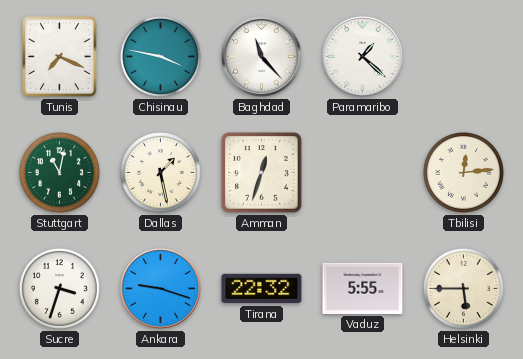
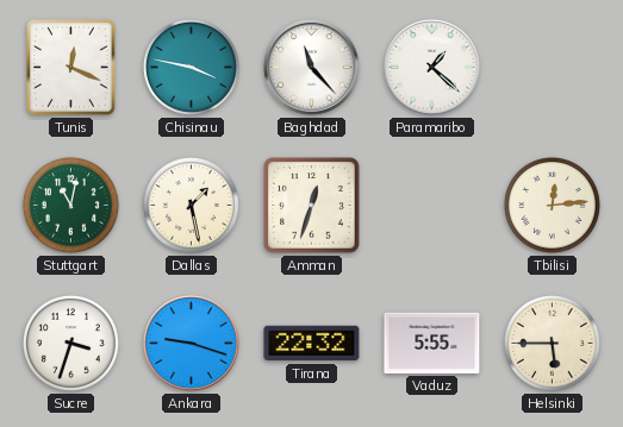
Tunis: 7:19 -> 12:19
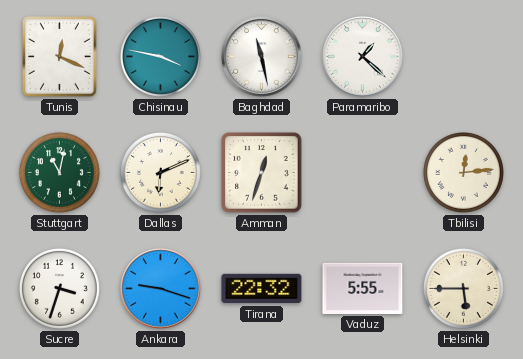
Baghdad: 11:23 -> 11:28
Dallas: 1:28 -> 6:11
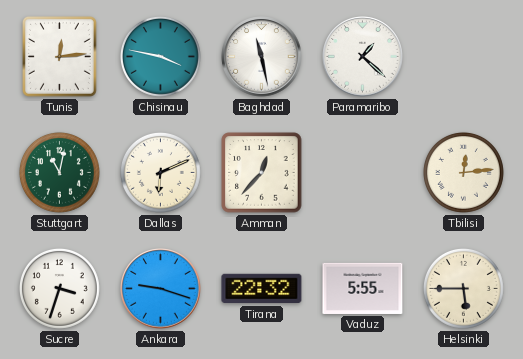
Tunis: 12:19 -> 12:14
Amman: 12:33 -> 12:37
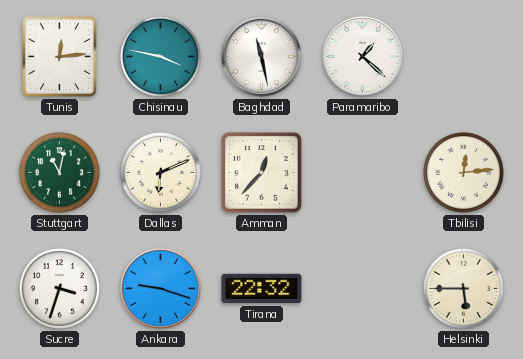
Vaduz: 5:55 -> none
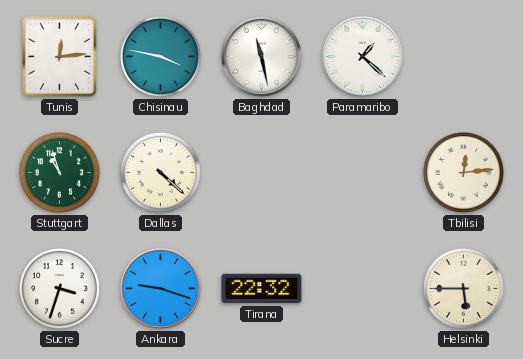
Stuttgart: 11:02 -> 10:57
Dallas: 6:11 -> 4:22
Amman: 12:37 -> none
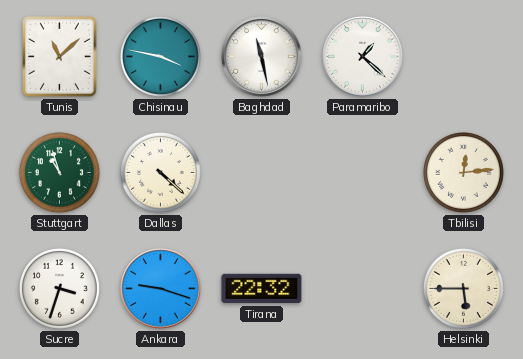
Tunis: 12:14 -> 11:08
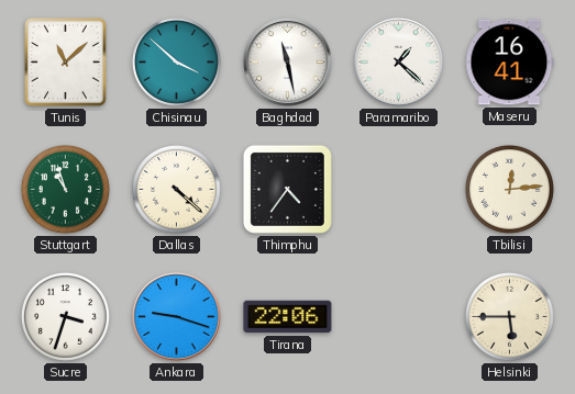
Chisinau: 3:47 -> 3:52
Maseru: none -> 16:41
Thimphu: none -> 4:36
Tirana: 22:32 -> 22:06
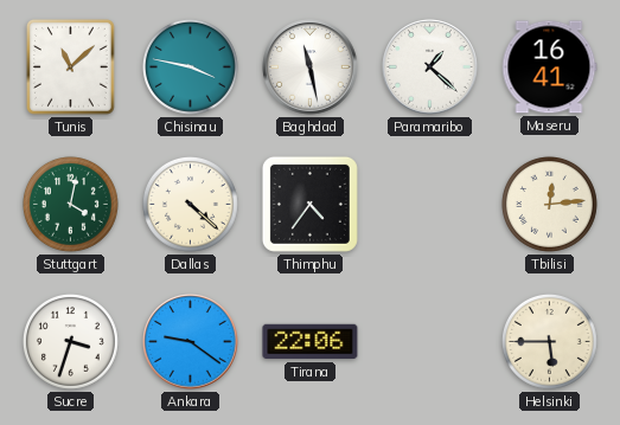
Chisinau: 3:52 -> 3:47
Stuttgart: 10:57 -> 4:02
Ankara: 9:18 -> 9:21
